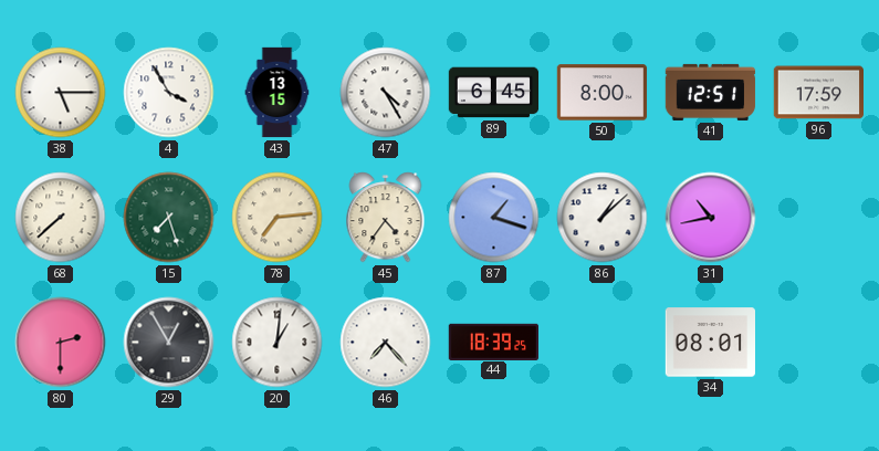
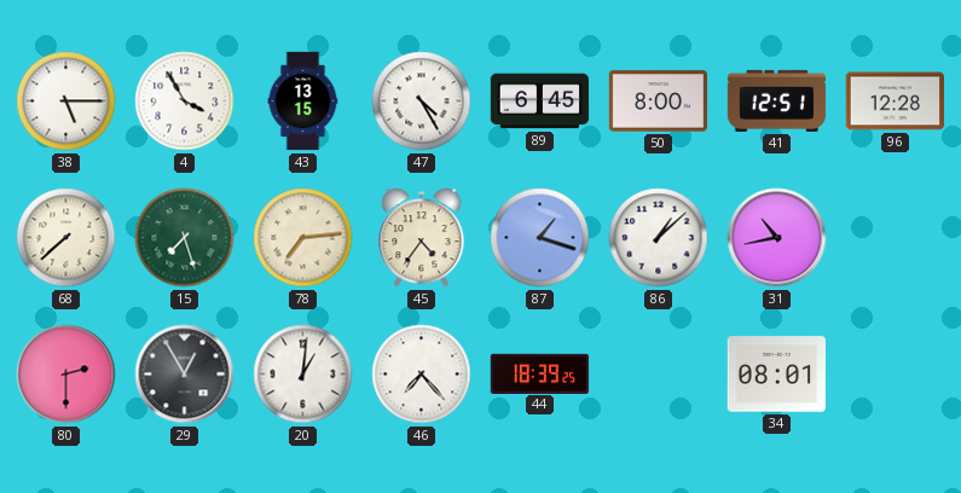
96: 17:59 -> 12:28
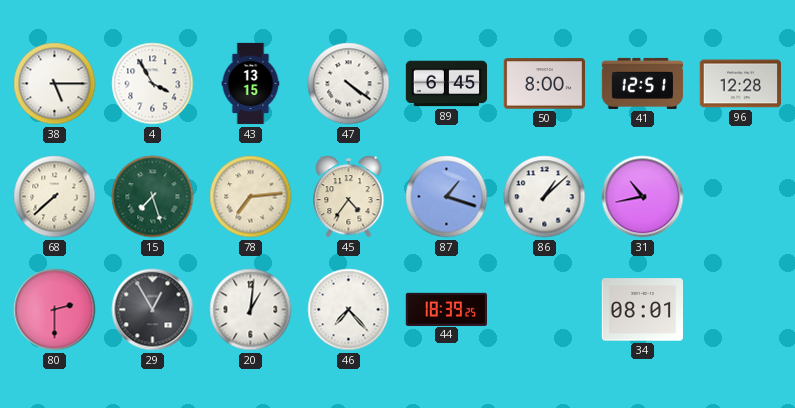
47: 4:25 -> 4:21
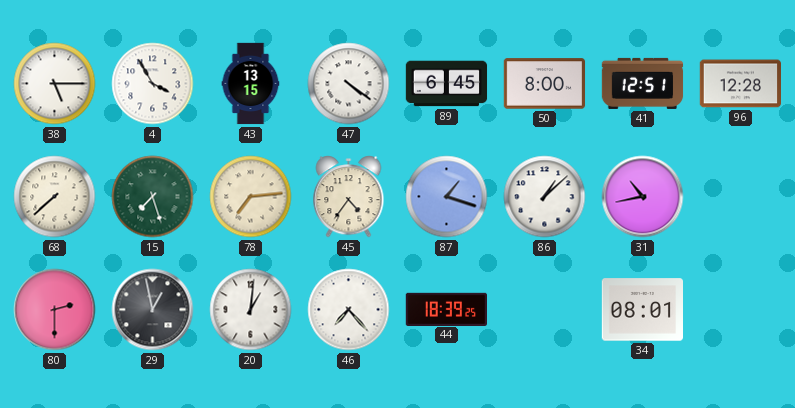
29: 12:55 -> 12:58
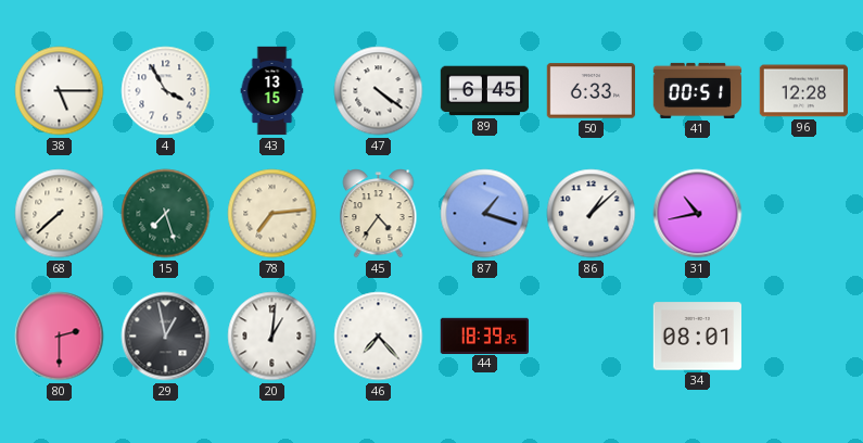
50: 8:00 -> 6:33
41: 12:51 -> 00:51
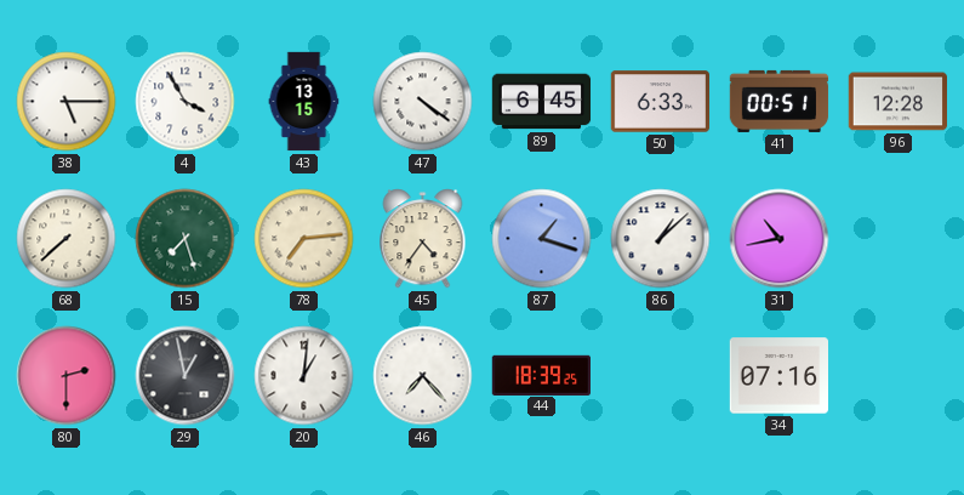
34: 08:01 -> 07:16
